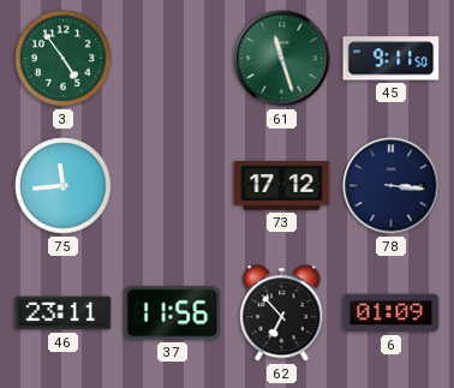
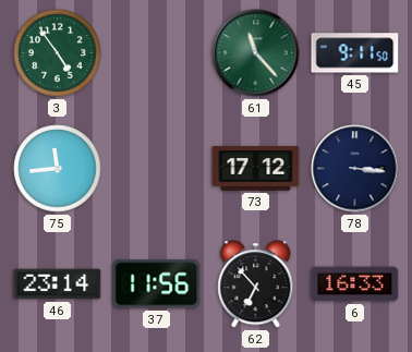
61: 11:27 -> 11:23
46: 23:11 -> 23:14
6: 01:09 -> 16:33
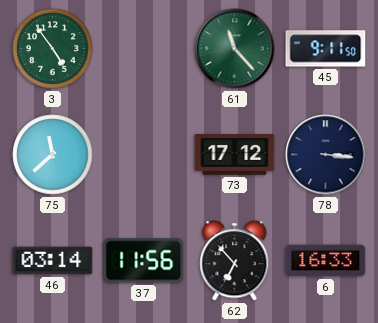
75: 11:44 -> 11:38
46: 23:14 -> 03:14
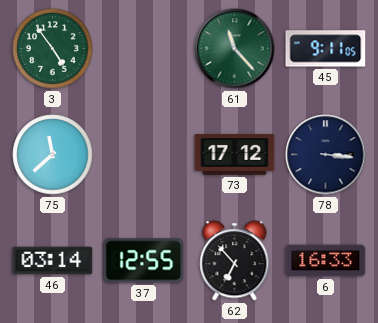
45: 9:11:50 -> 9:11:05
37: 11:56 -> 12:55
